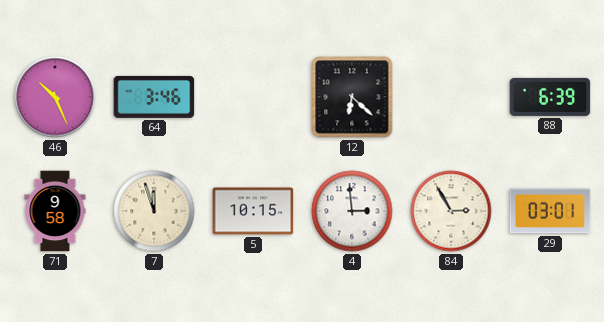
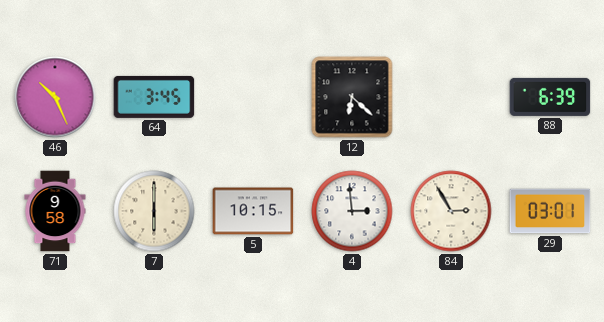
64: 3:46 -> 3:45
7: 11:57 -> 6:00
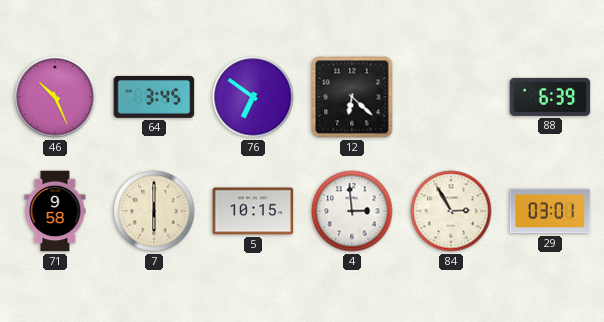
76: none -> 6:51
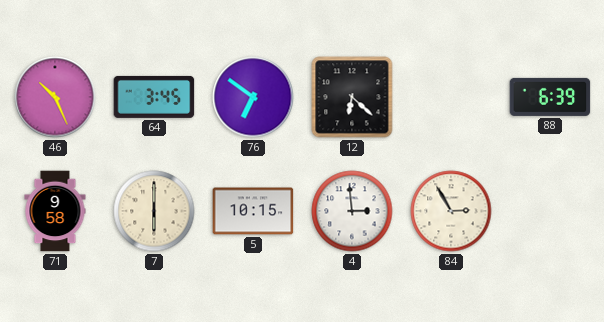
29: 03:01 -> none
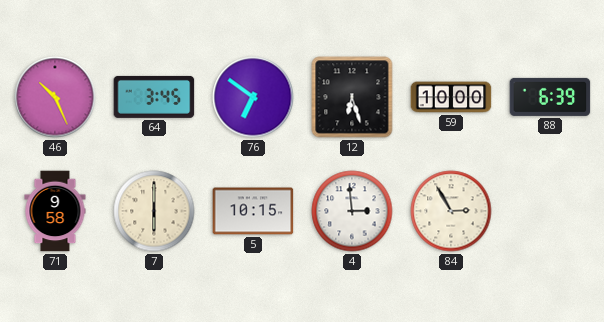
12: 6:22 -> 6:27
59: none -> 10:00
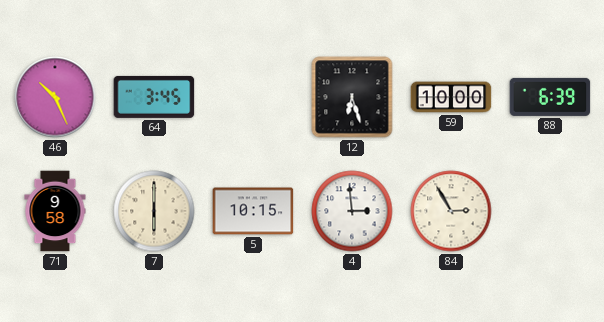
76: 6:51 -> none
